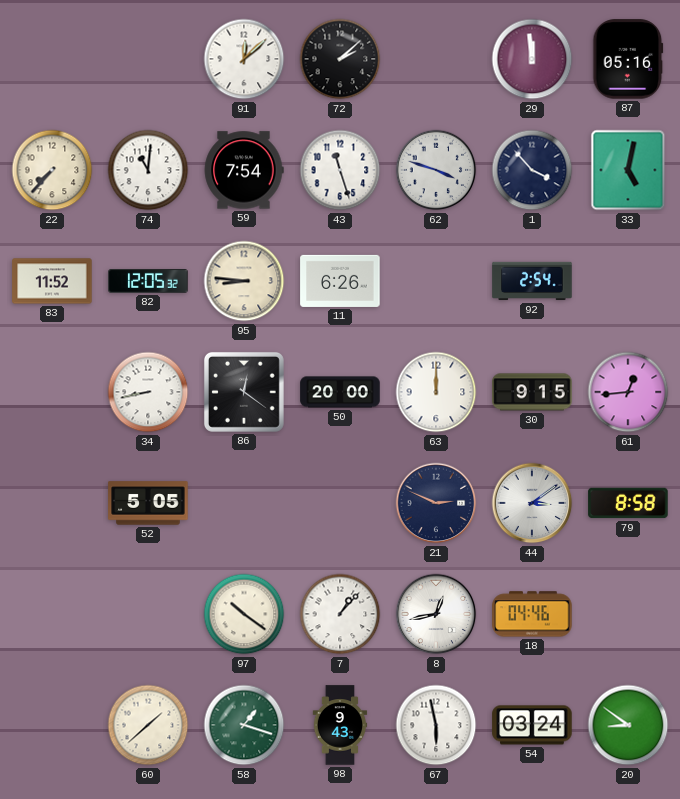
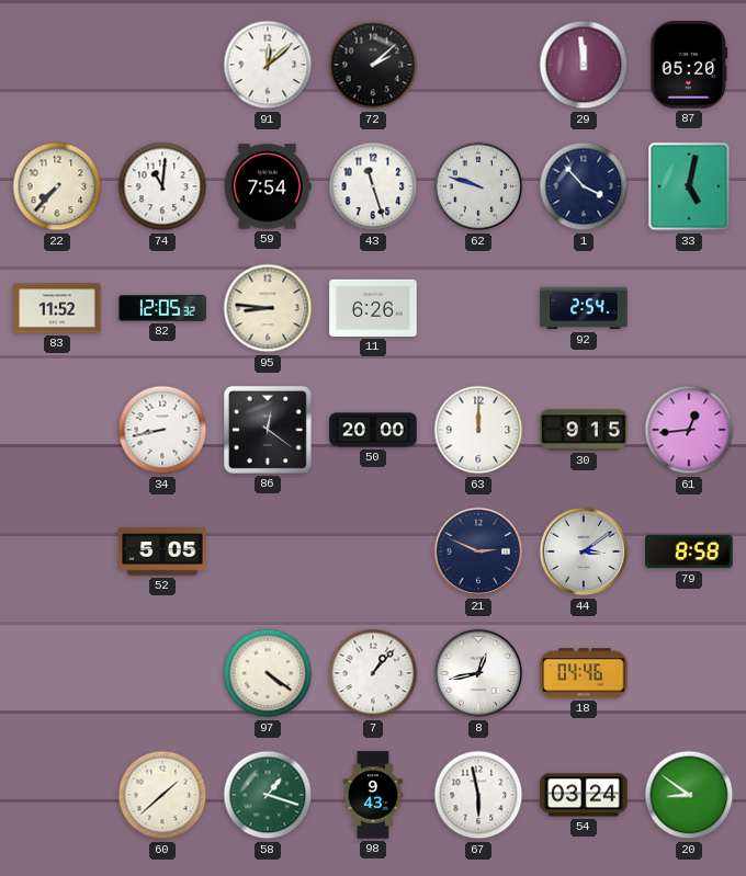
87: 05:16 -> 05:20
62: 3:48 -> 9:48
97: 10:21 -> 4:21
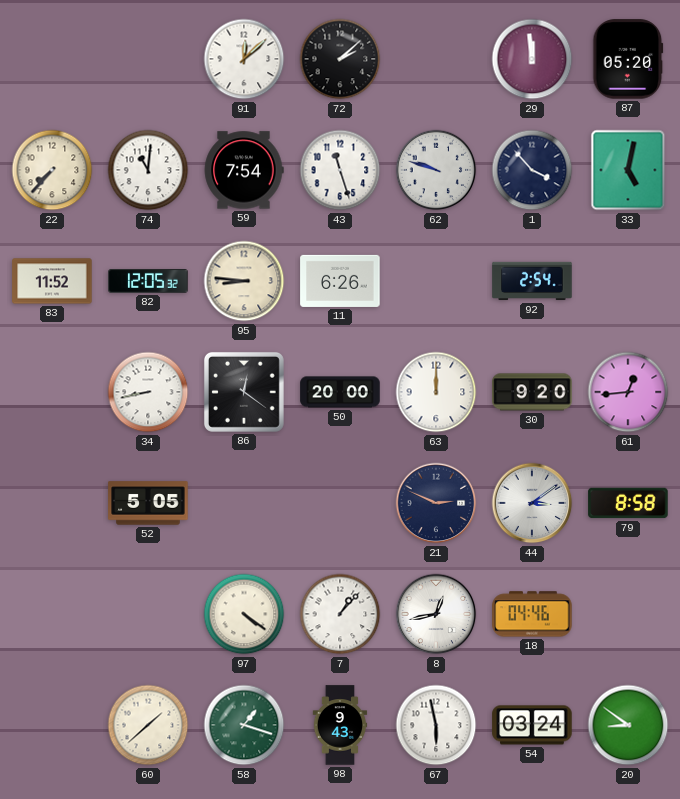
30: 9:15 -> 9:20
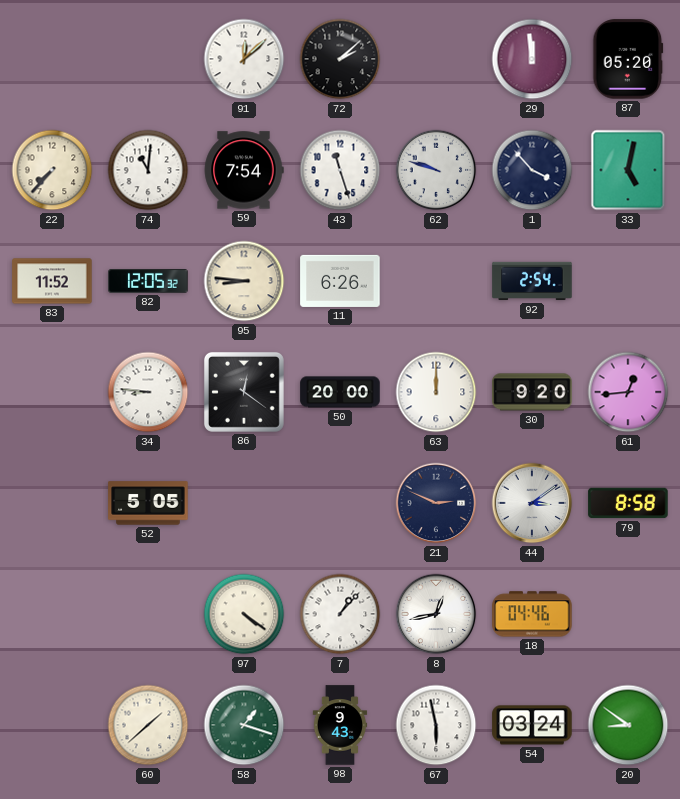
34: 8:43 -> 8:46
